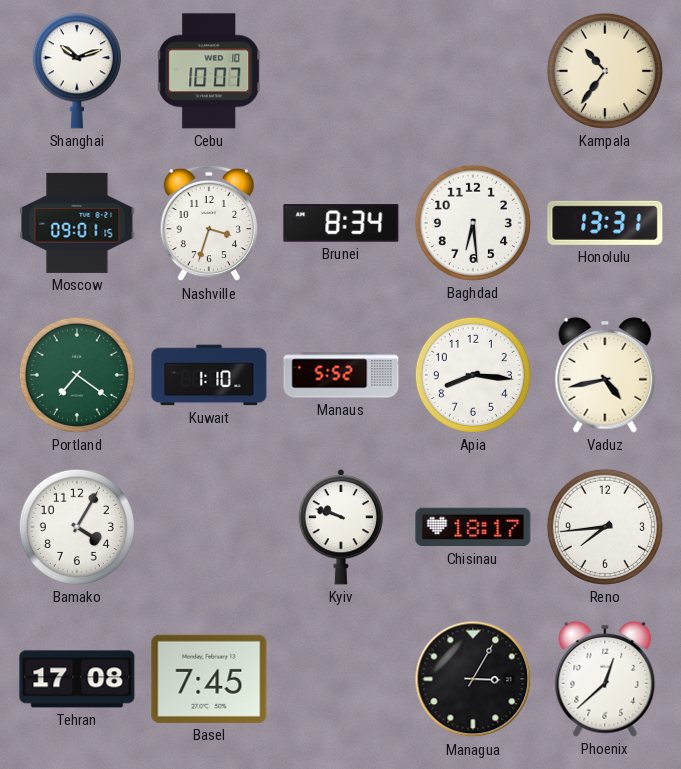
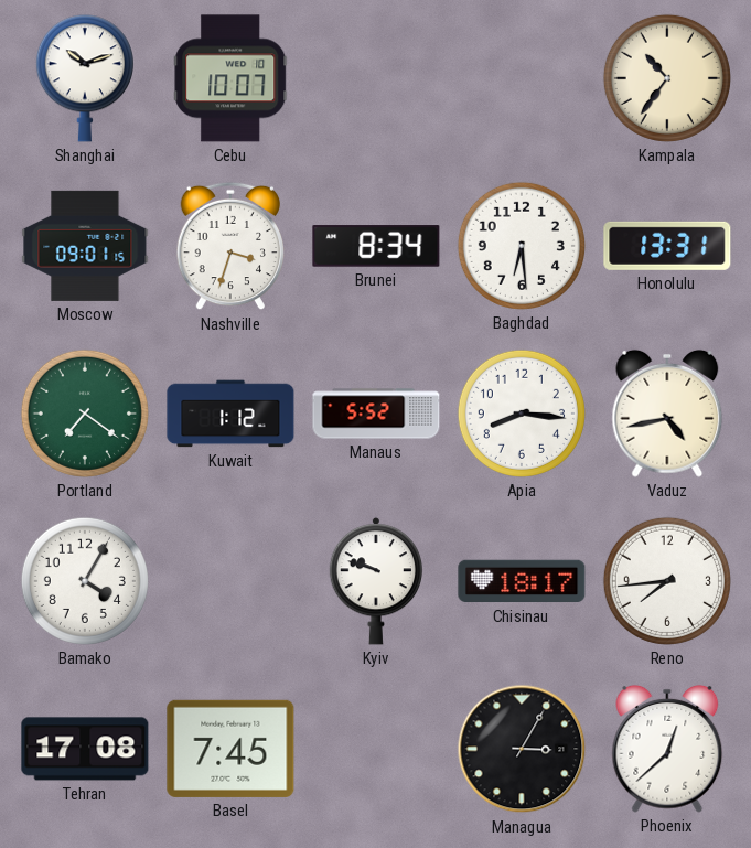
Kuwait: 1:10 -> 1:12
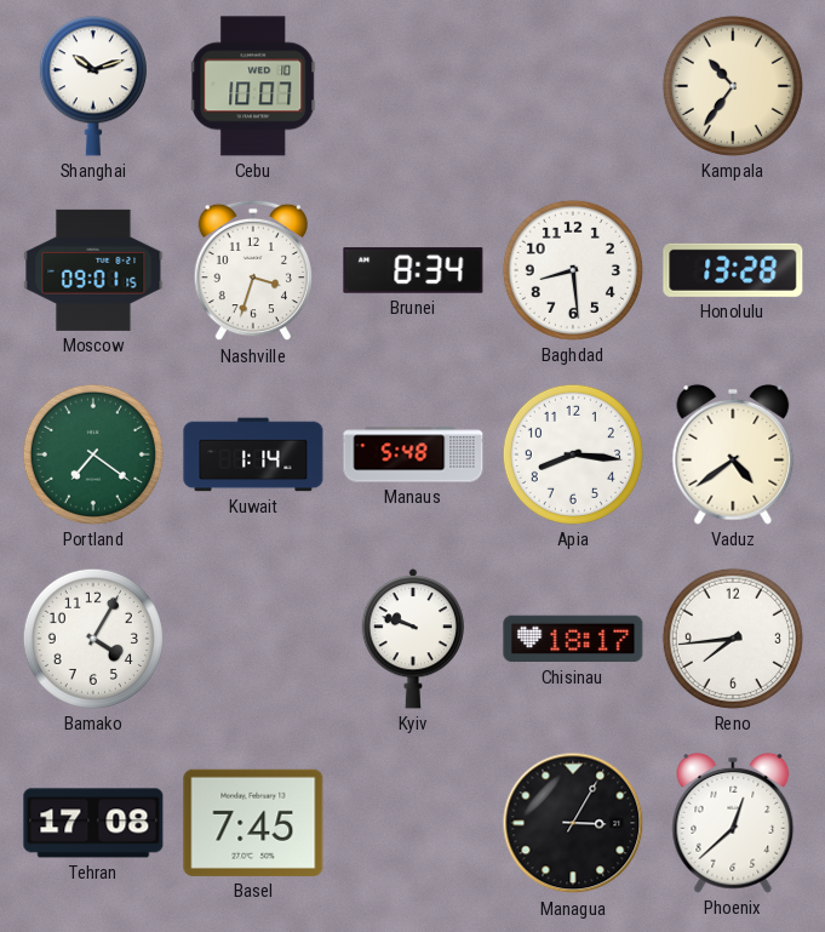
Baghdad: 6:29 -> 8:29
Honolulu: 13:31 -> 13:28
Kuwait: 1:12 -> 1:14
Manaus: 5:52 -> 5:48
Vaduz: 4:43 -> 4:39
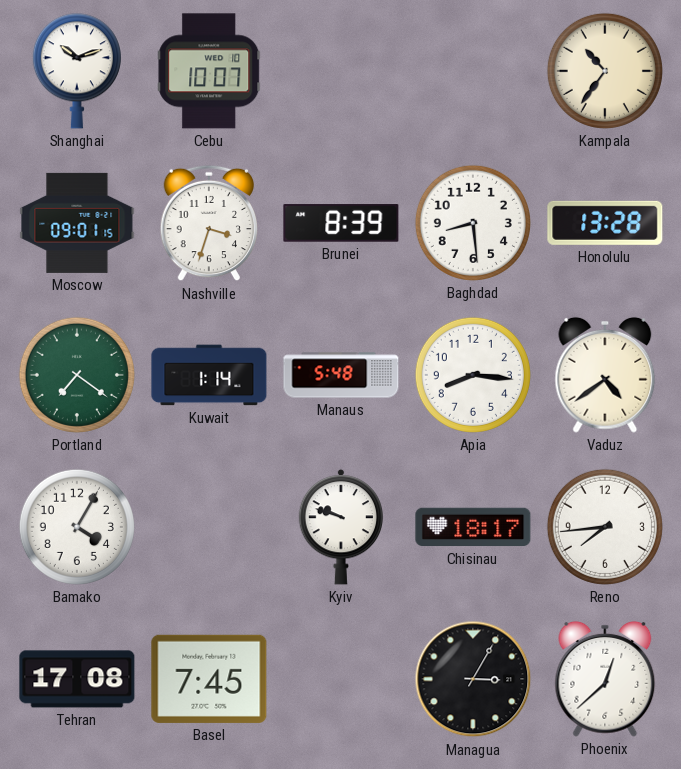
Brunei: 8:34 -> 8:39
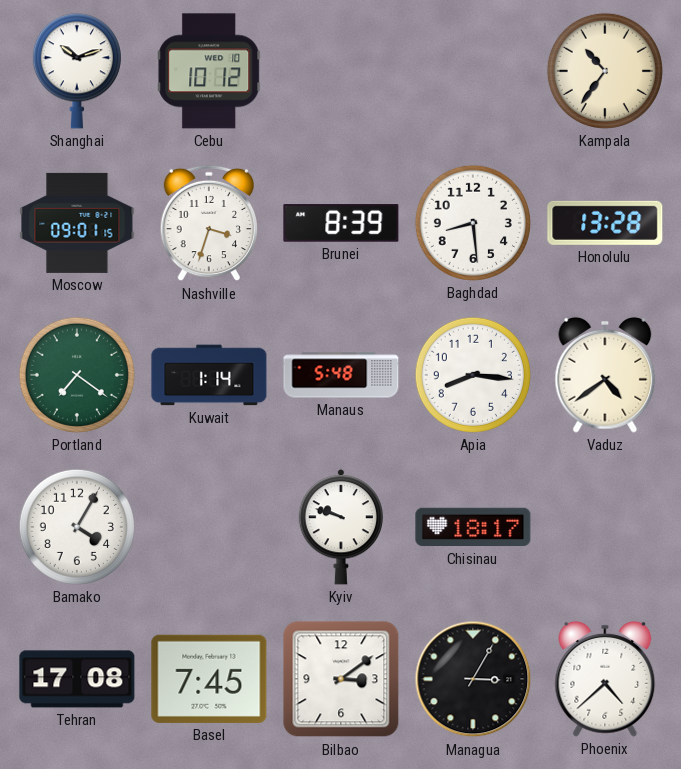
Cebu: 10:07 -> 10:12
Reno: 7:44 -> none
Bilbao: none -> 3:09
Phoenix: 12:38 -> 4:38
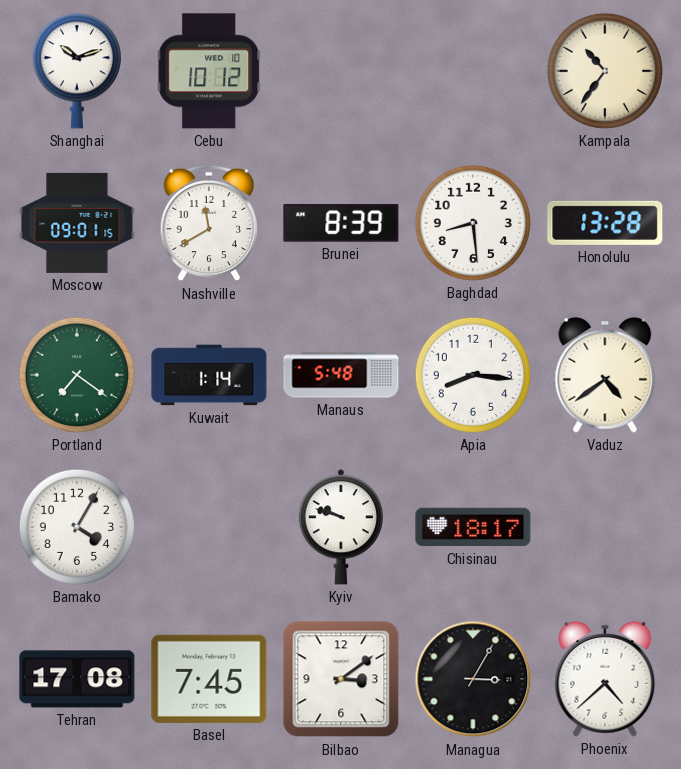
Nashville: 3:33 -> 11:40
